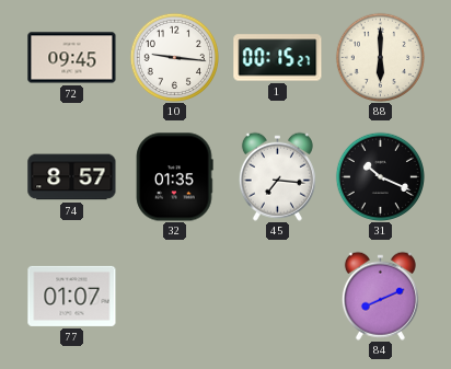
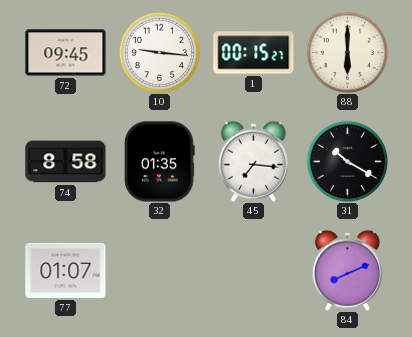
74: 8:57 -> 8:58
31: 10:19 -> 10:20
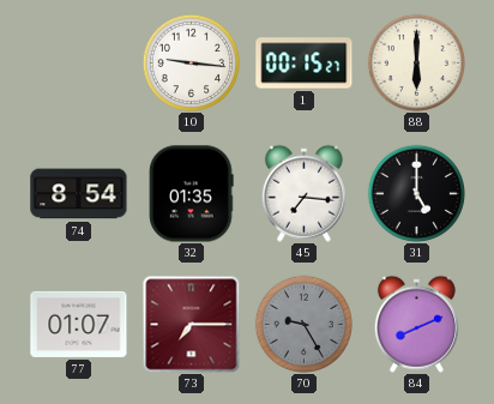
72: 09:45 -> none
74: 8:58 -> 8:54
31: 10:20 -> 5:00
73: none -> 7:15
70: none -> 9:25
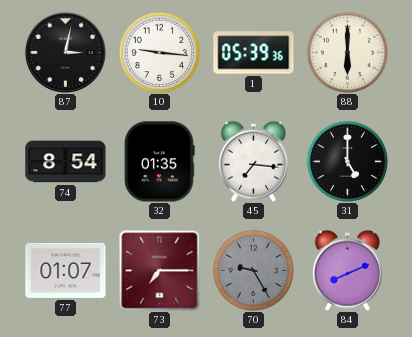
87: none -> 3:02
1: 00:15 -> 05:39
